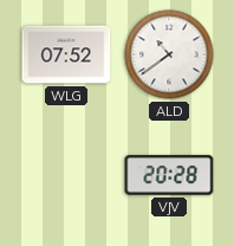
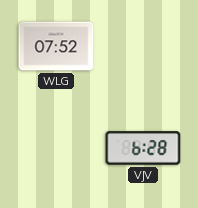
ALD: 10:39 -> none
VJV: 20:28 -> 6:28
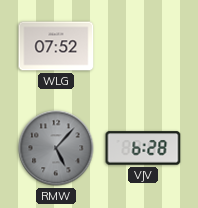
RMW: none -> 5:07
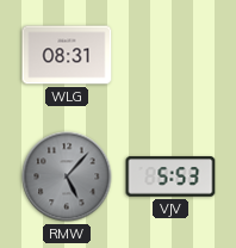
WLG: 07:52 -> 08:31
VJV: 6:28 -> 5:53
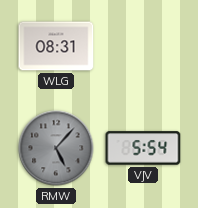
VJV: 5:53 -> 5:54
